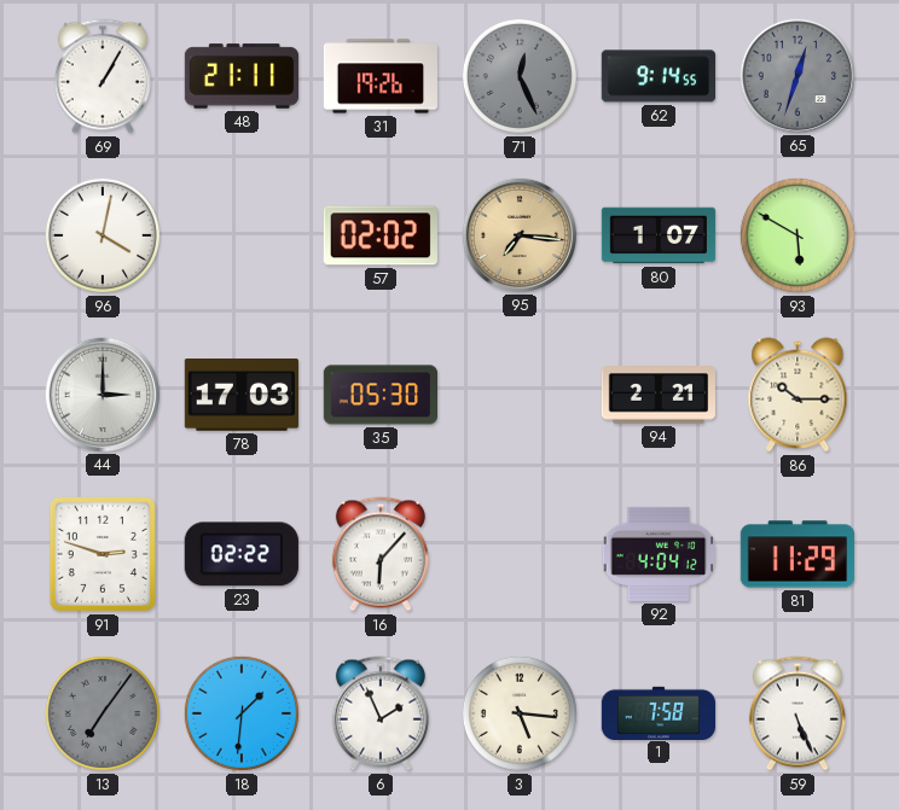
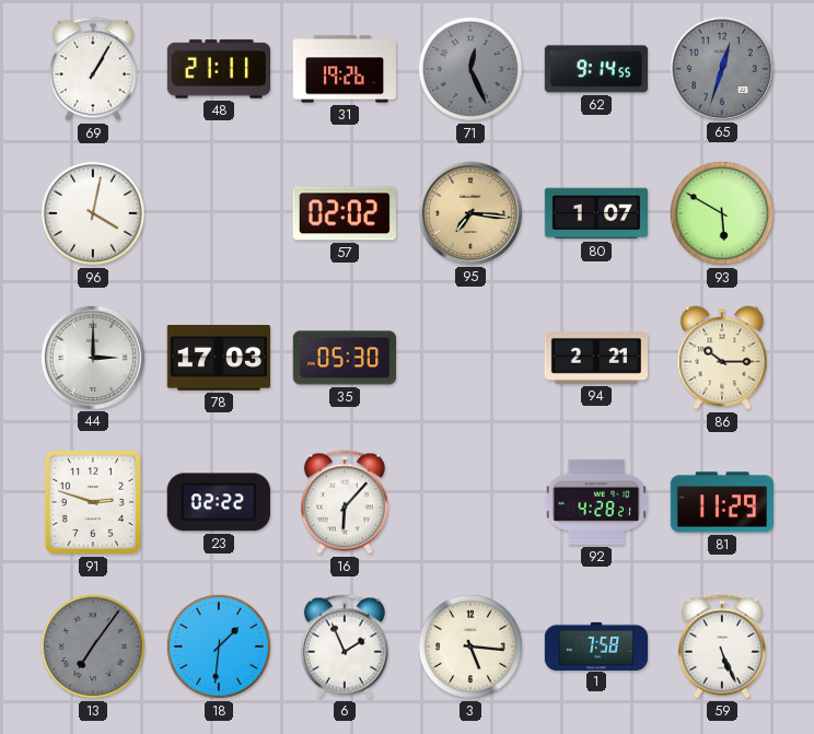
92: 4:04 -> 4:28
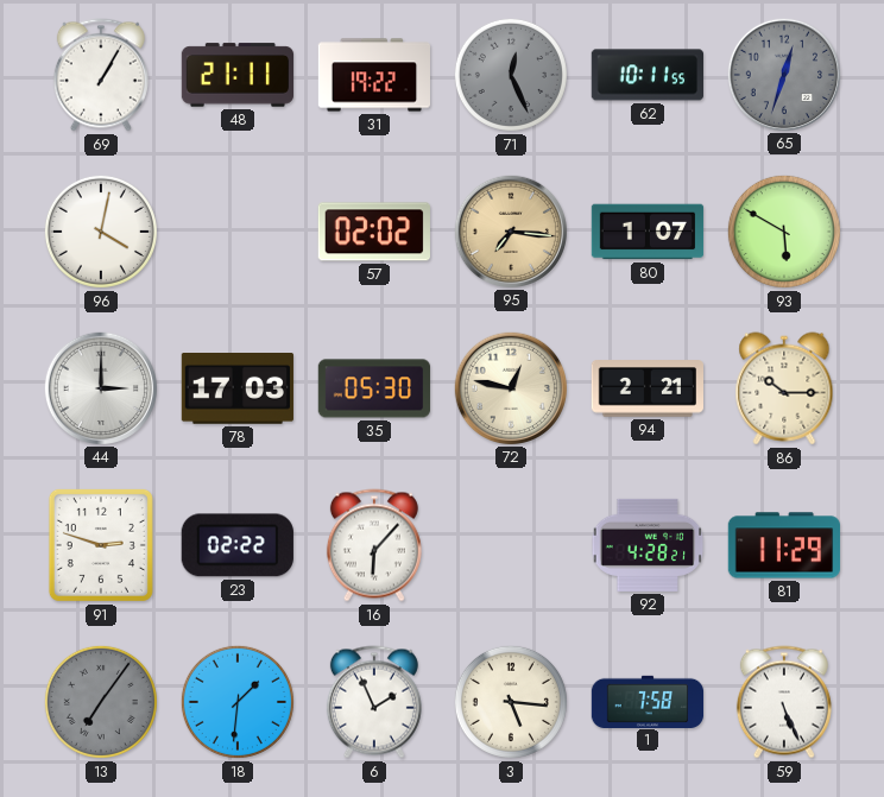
31: 19:26 -> 19:22
62: 9:14 -> 10:11
72: none -> 12:47
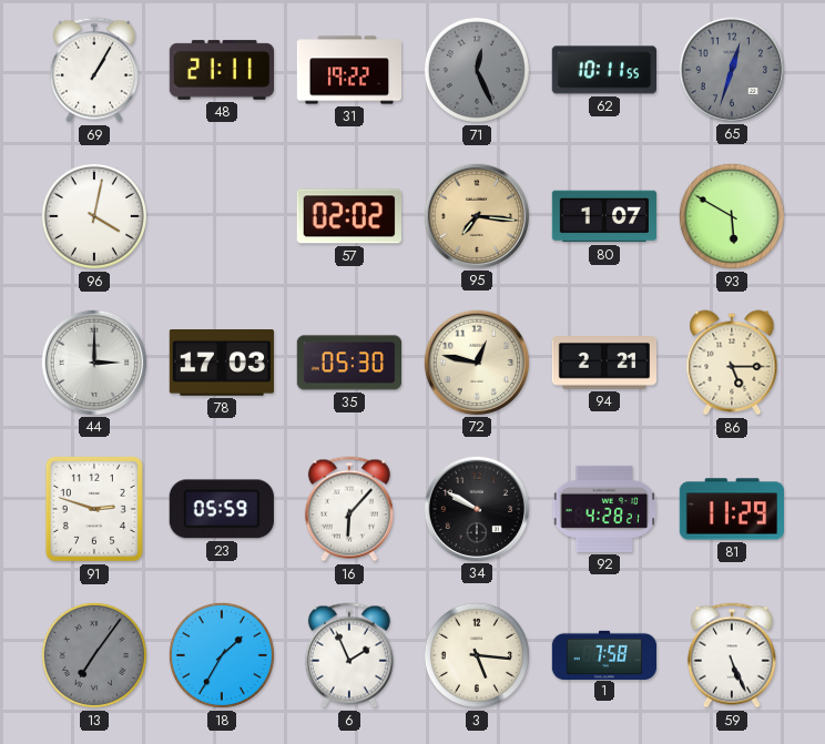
86: 10:15 -> 5:15
23: 02:22 -> 05:59
34: none -> 9:50
18: 1:31 -> 1:35
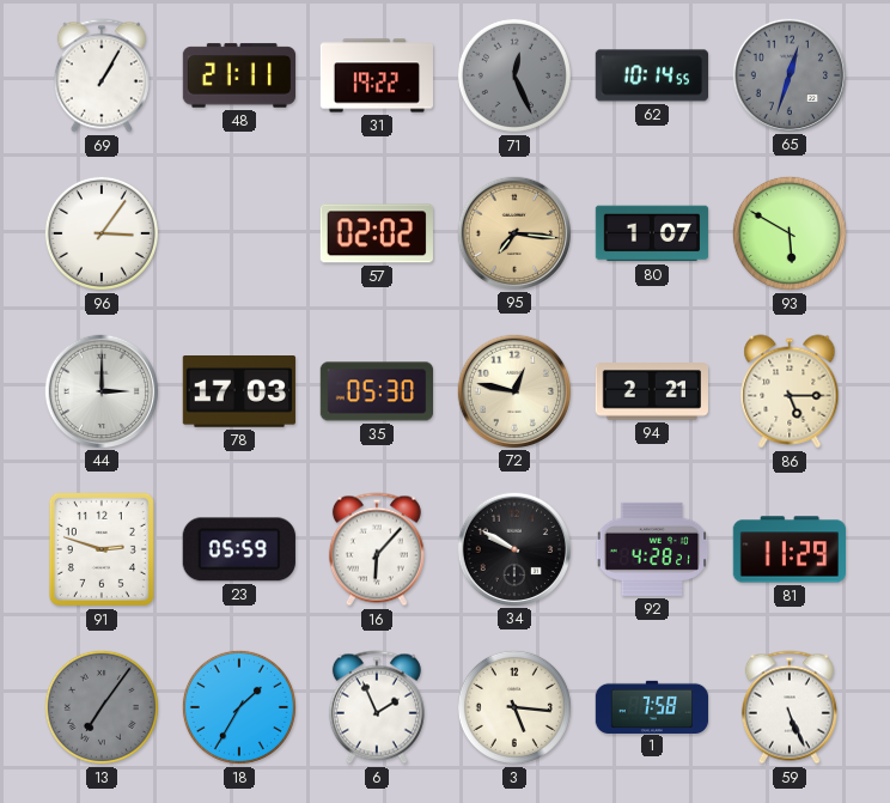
62: 10:11 -> 10:14
96: 4:02 -> 3:06
